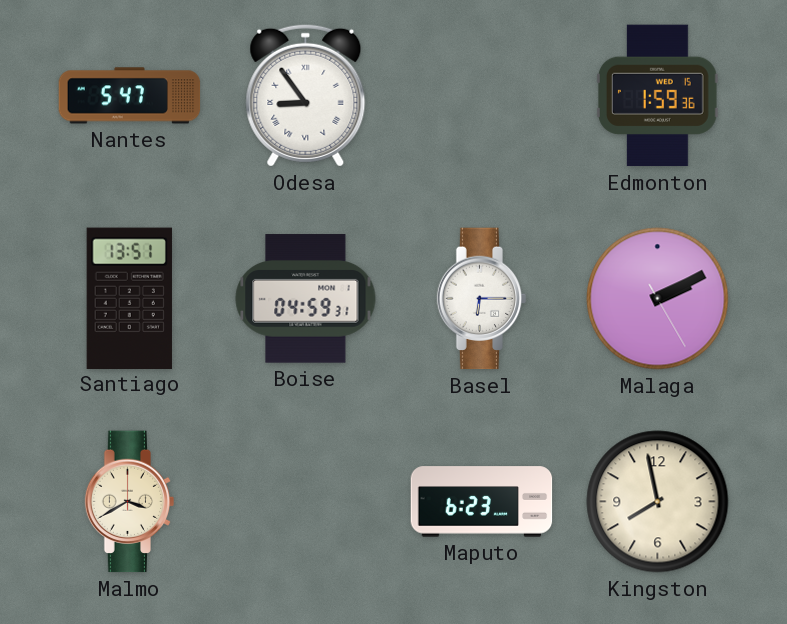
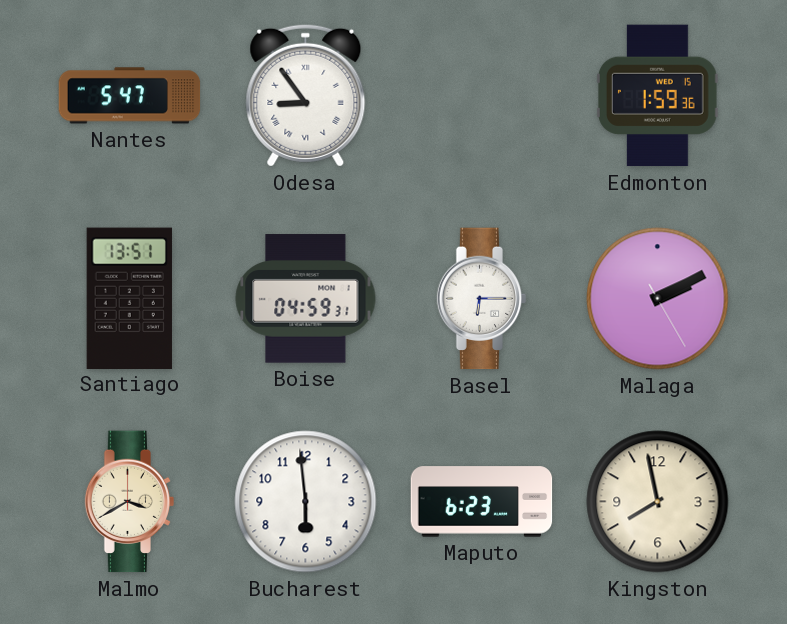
Bucharest: none -> 5:59
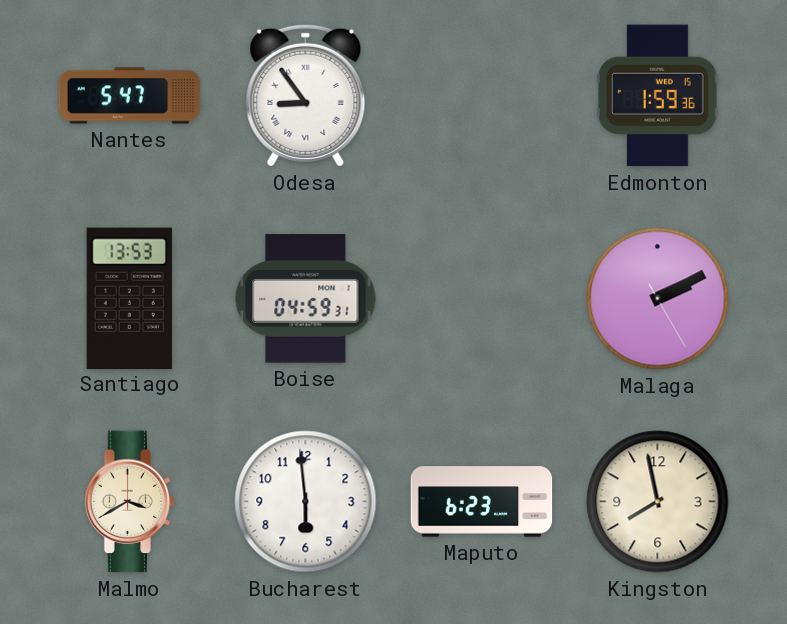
Santiago: 13:51 -> 13:53
Basel: 6:15 -> none
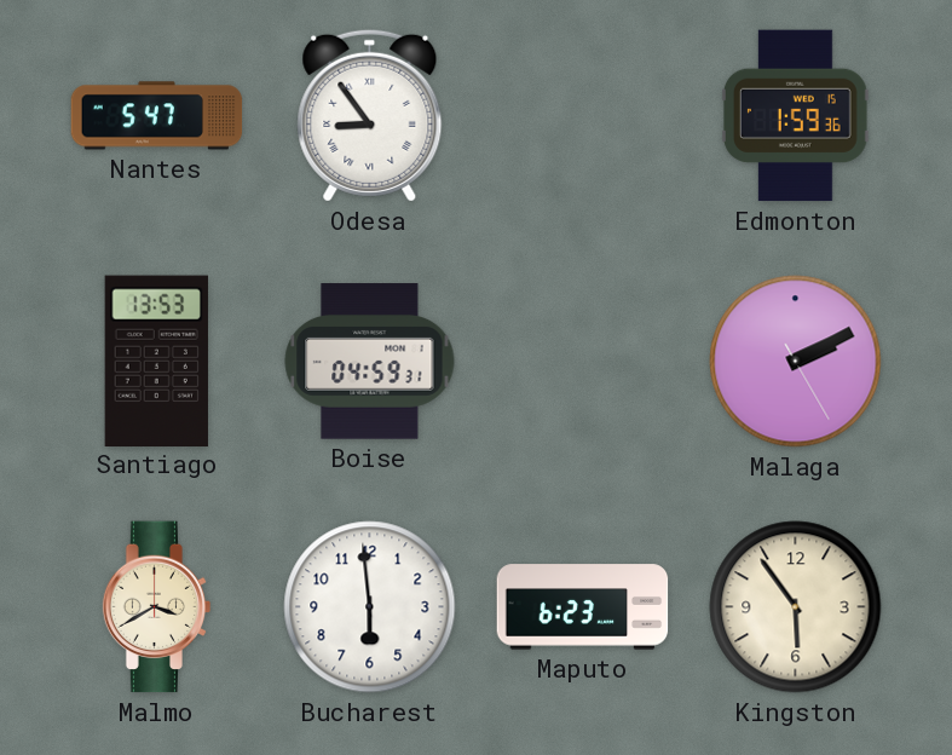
Kingston: 7:58 -> 5:54
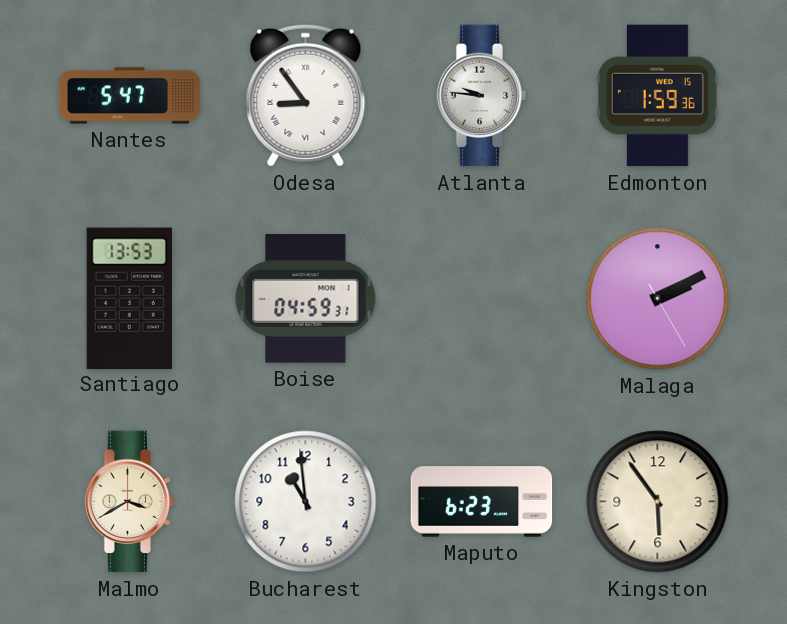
Atlanta: none -> 9:46
Bucharest: 5:59 -> 10:59
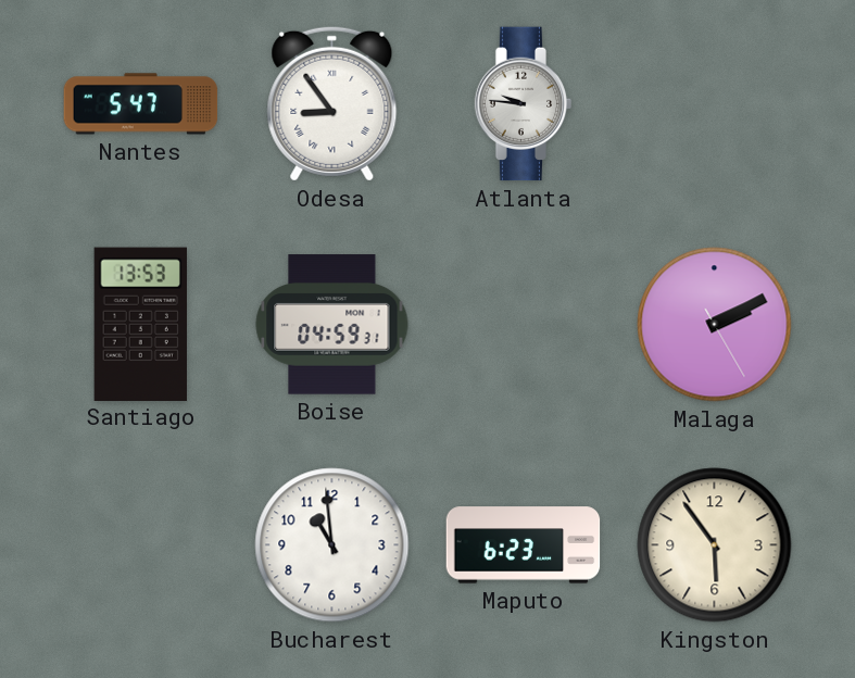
Edmonton: 1:59 -> none
Malmo: 3:40 -> none
